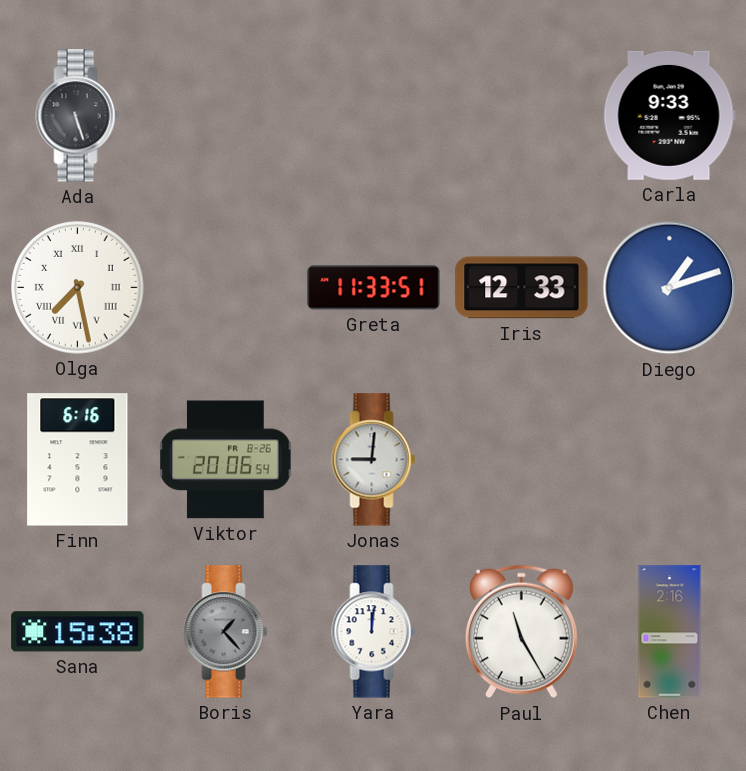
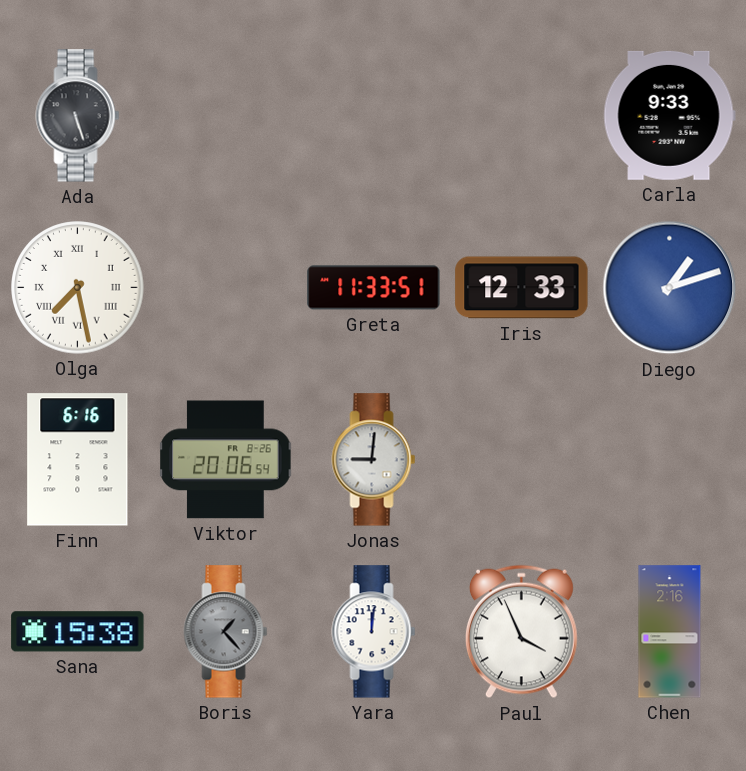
Paul: 11:25 -> 3:56
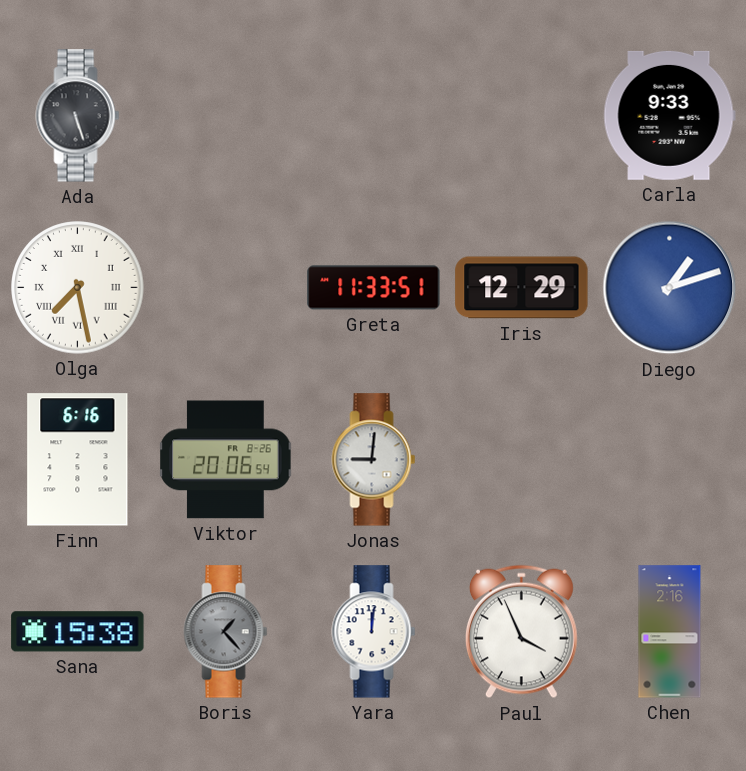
Iris: 12:33 -> 12:29
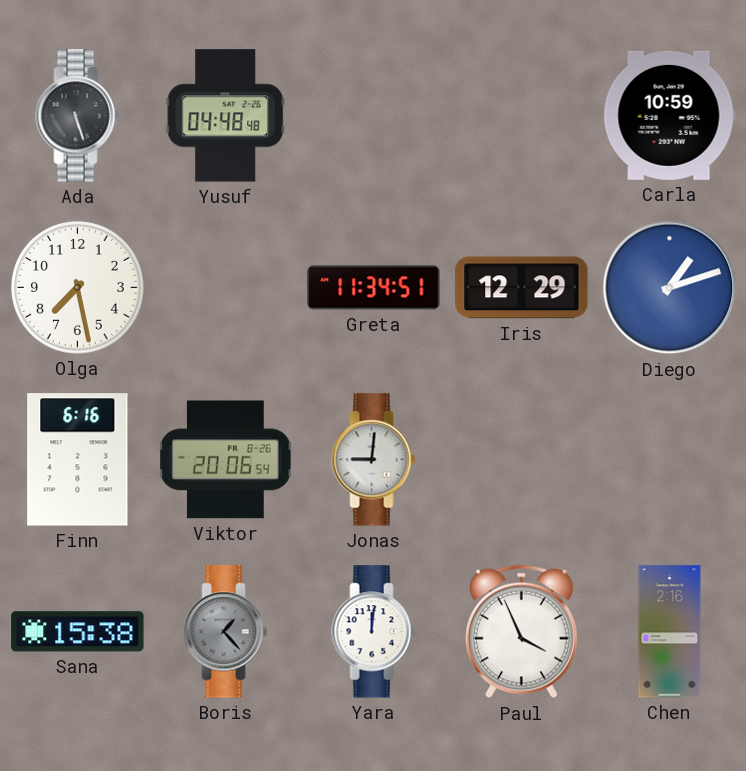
Yusuf: none -> 04:48
Carla: 9:33 -> 10:59
Olga numerals: Roman -> Arabic
Greta: 11:33 -> 11:34
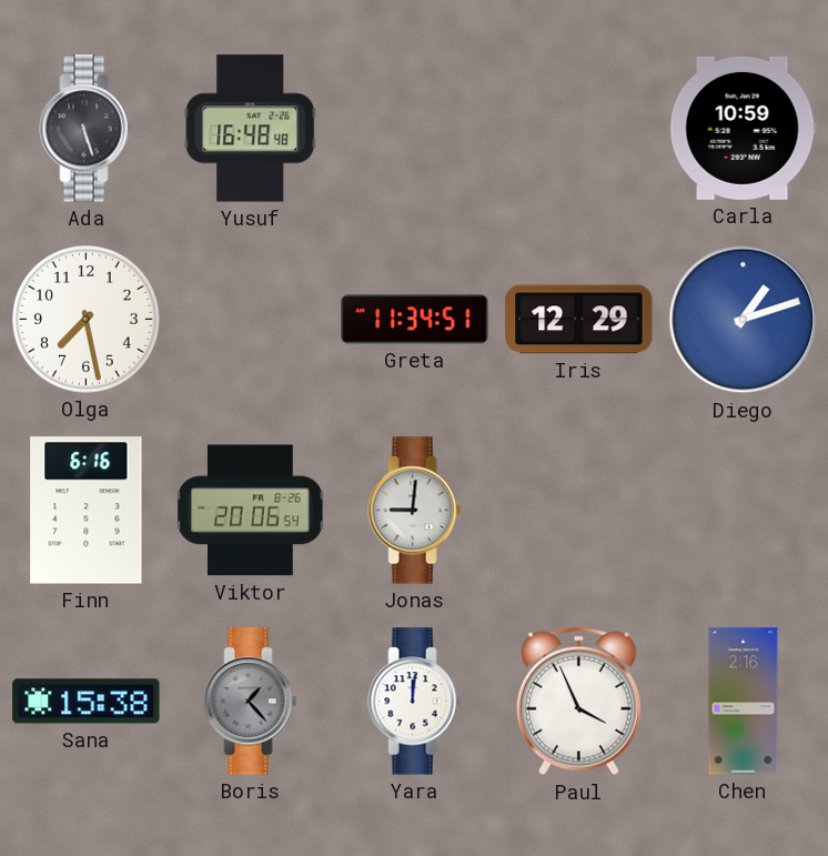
Yusuf: 04:48 -> 16:48
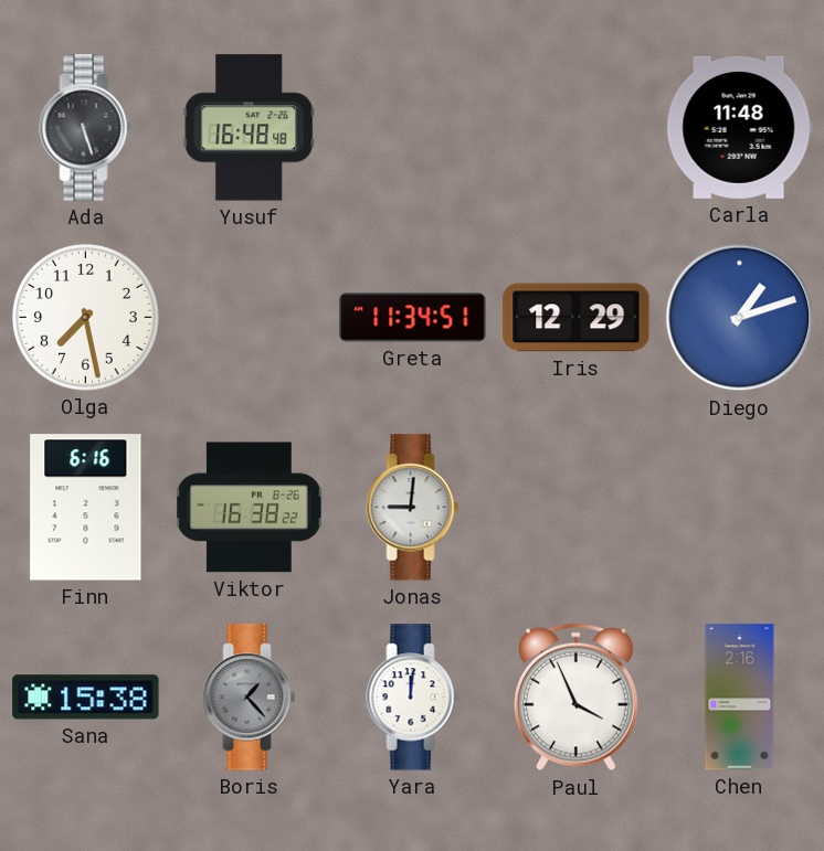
Carla: 10:59 -> 11:48
Viktor: 20:06 -> 16:38
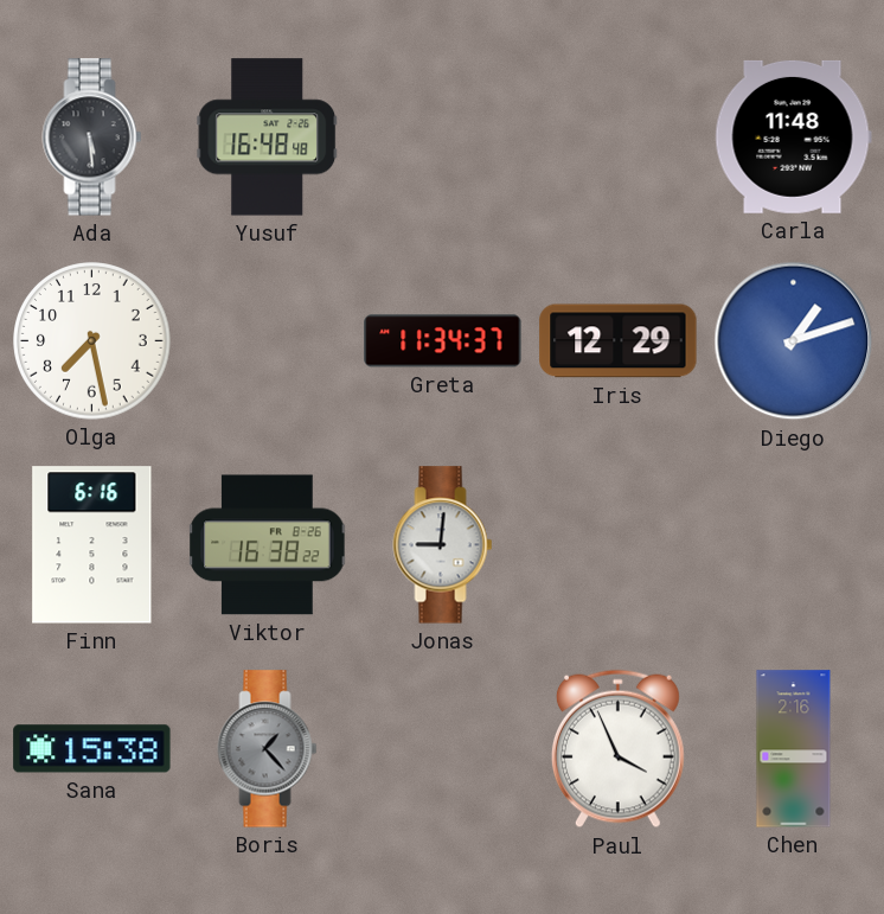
Ada: 5:27 -> 5:29
Greta: 11:34:51 -> 11:34:37
Yara: 12:01 -> none
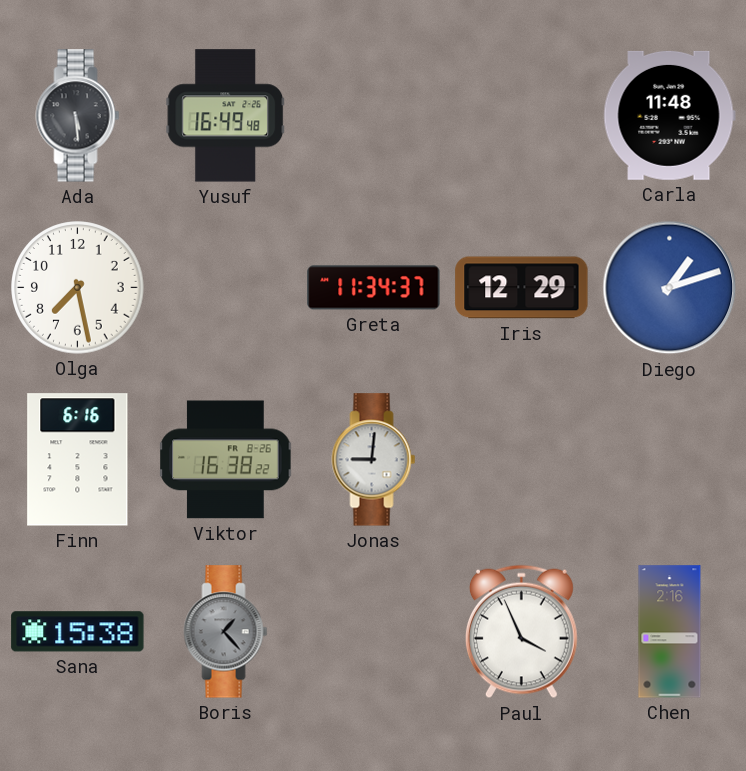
Yusuf: 16:48 -> 16:49
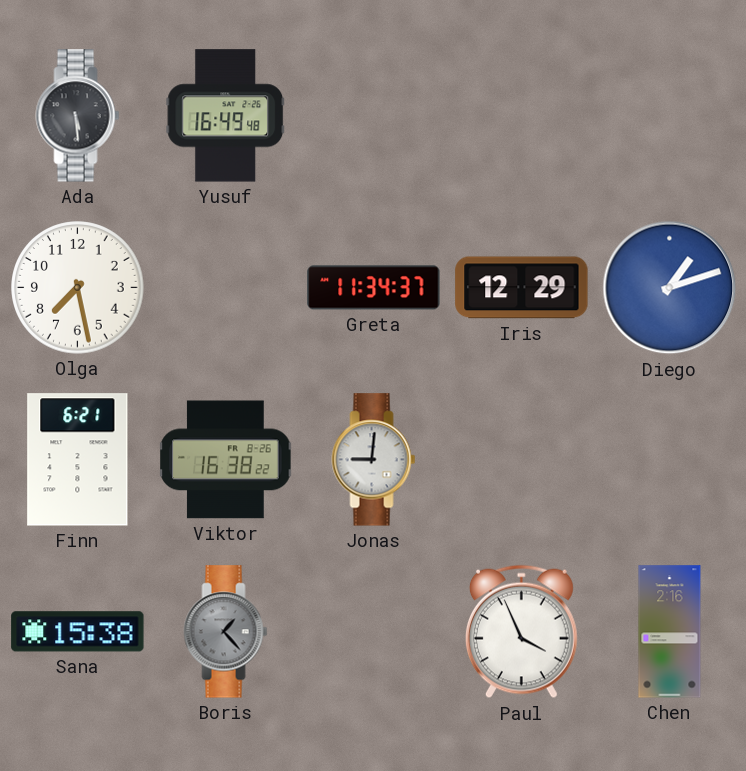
Carla: 11:48 -> none
Finn: 6:16 -> 6:21
